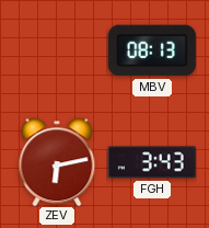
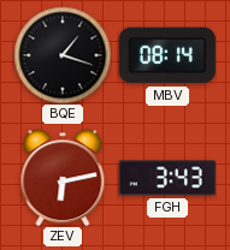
BQE: none -> 1:18
MBV: 08:13 -> 08:14
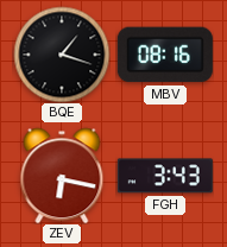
MBV: 08:14 -> 08:16
ZEV: 6:13 -> 6:17
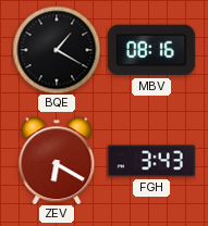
BQE: 1:18 -> 1:20
ZEV: 6:17 -> 6:20
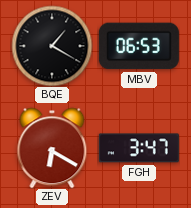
MBV: 08:16 -> 06:53
FGH: 3:43 -> 3:47
